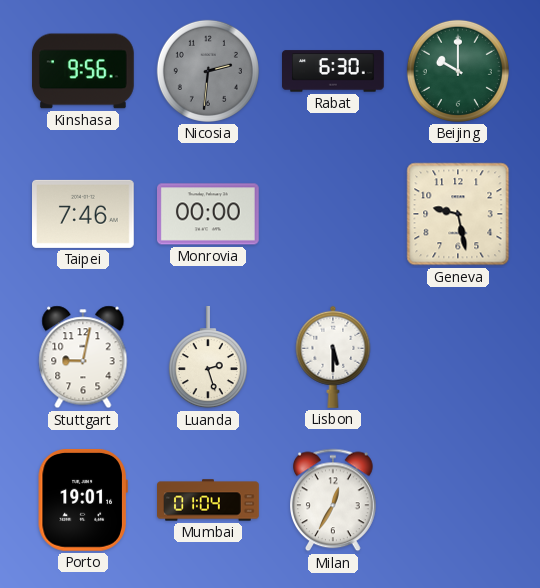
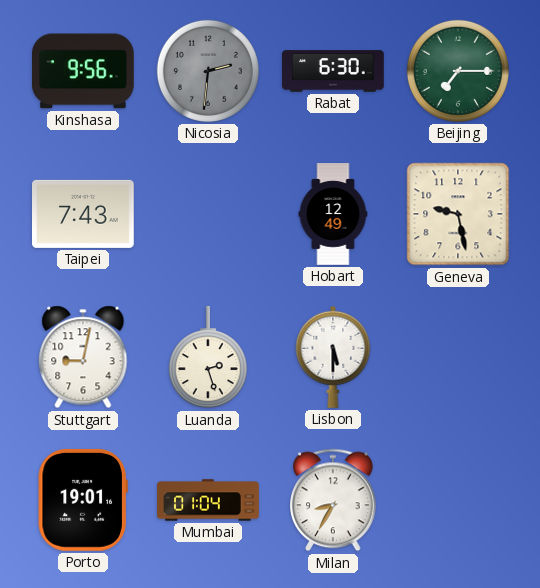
Beijing: 10:00 -> 7:15
Taipei: 7:46 -> 7:43
Monrovia: 00:00 -> none
Hobart: none -> 12:49
Milan: 12:35 -> 8:35
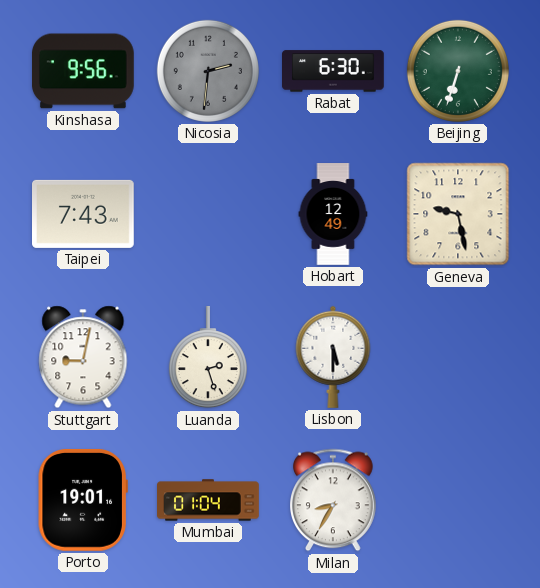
Beijing: 7:15 -> 6:33
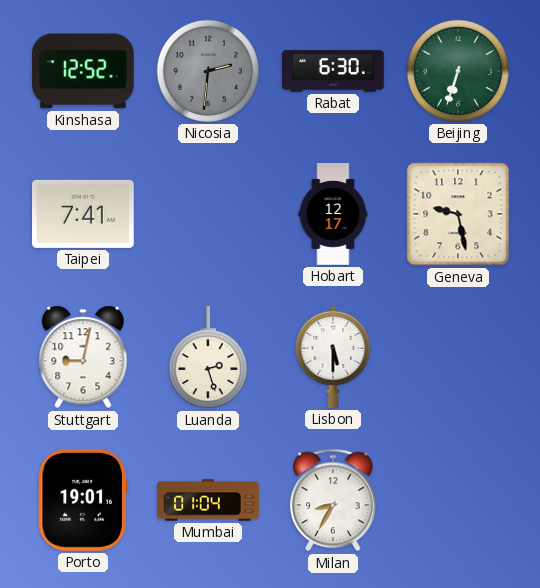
Kinshasa: 9:56 -> 12:52
Taipei: 7:43 -> 7:41
Hobart: 12:49 -> 12:17
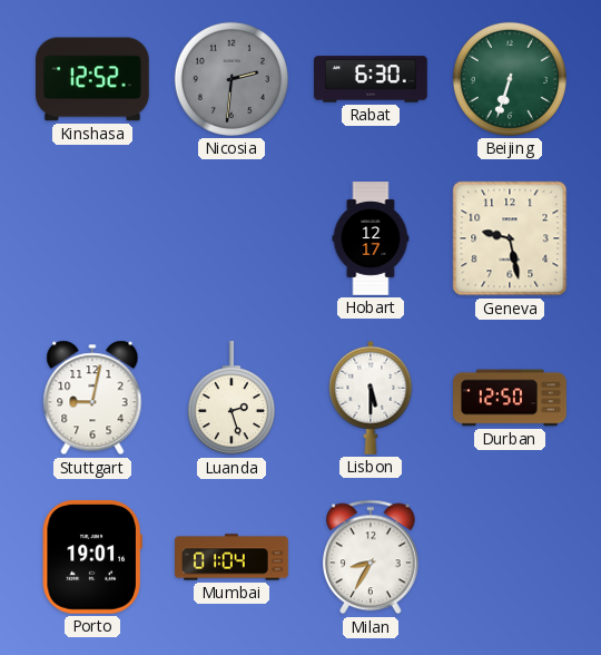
Taipei: 7:41 -> none
Durban: none -> 12:50
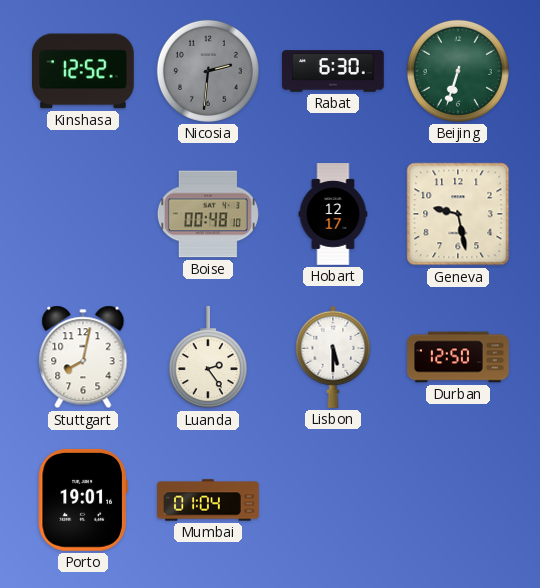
Boise: none -> 00:48
Stuttgart: 9:02 -> 8:02
Luanda: 2:27 -> 2:24
Milan: 8:35 -> none
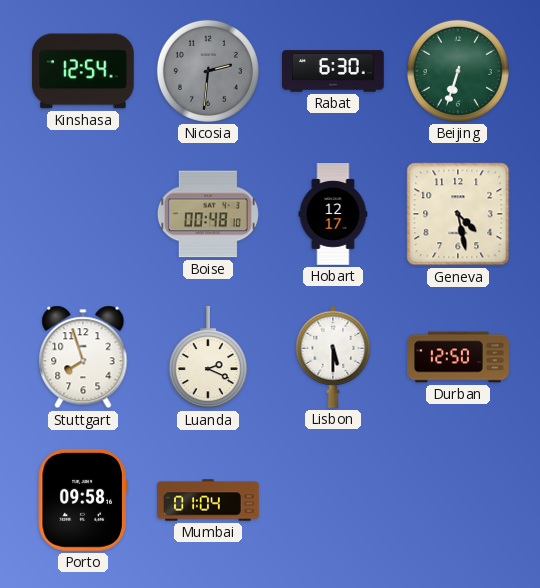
Kinshasa: 12:52 -> 12:54
Geneva: 9:28 -> 4:28
Stuttgart: 8:02 -> 7:57
Luanda: 2:24 -> 2:19
Porto: 19:01 -> 09:58
